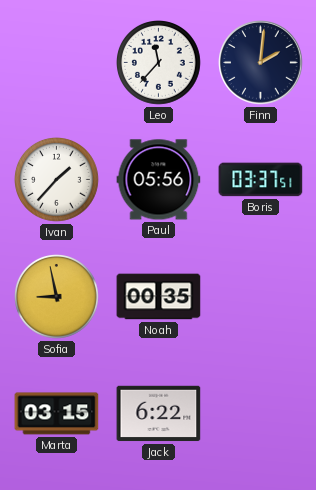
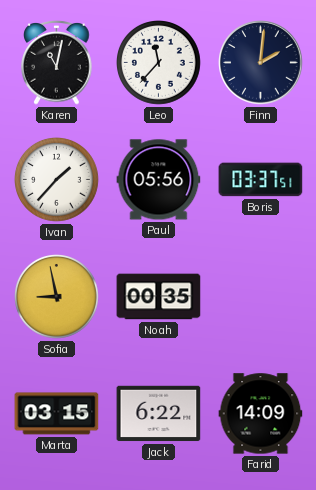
Karen: none -> 11:02
Farid: none -> 14:09
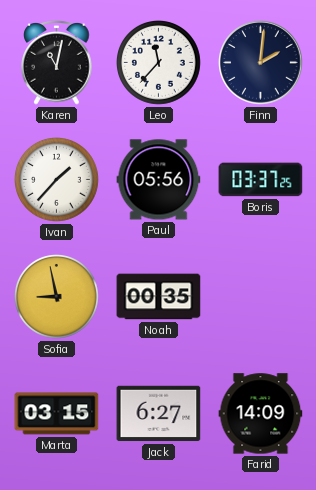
Boris: 03:37:51 -> 03:37:25
Jack: 6:22 -> 6:27
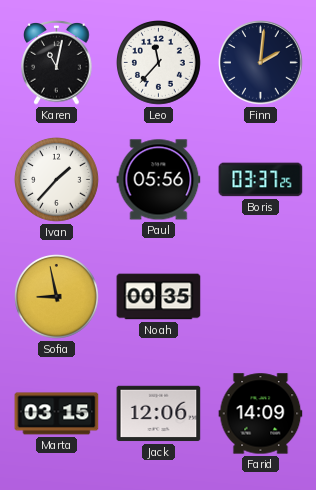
Jack: 6:27 -> 12:06
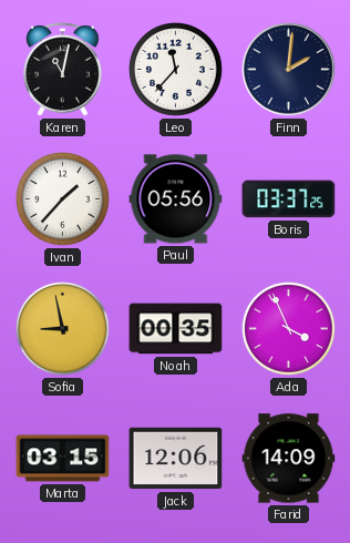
Ada: none -> 3:56
